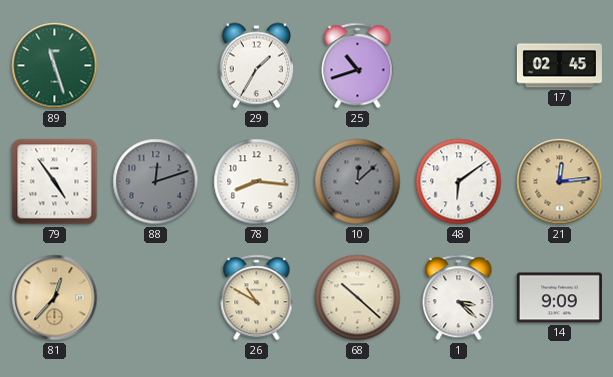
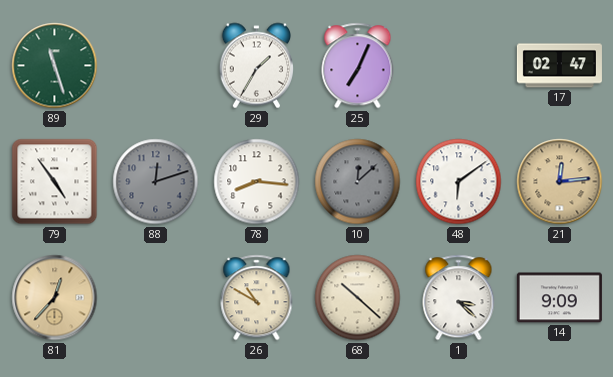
25: 10:42 -> 7:04
17: 02:45 -> 02:47
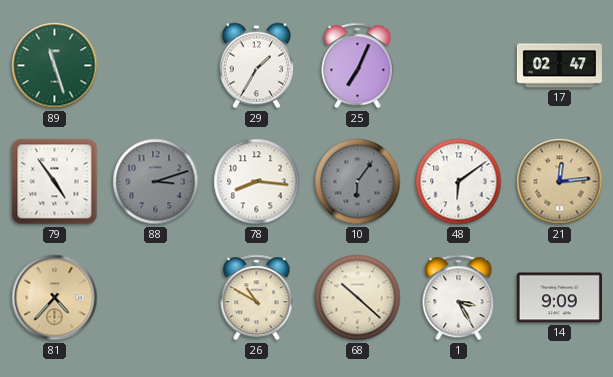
88: 12:12 -> 3:12
10: 12:08 -> 6:06
81: 12:37 -> 4:37
1: 3:22 -> 3:25
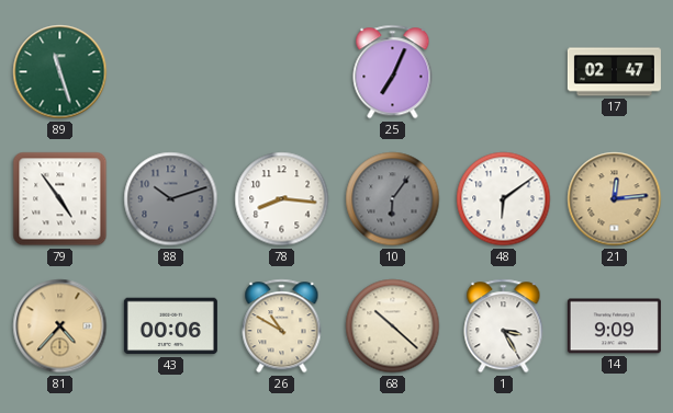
29: 1:35 -> none
88: 3:12 -> 10:12
43: none -> 00:06
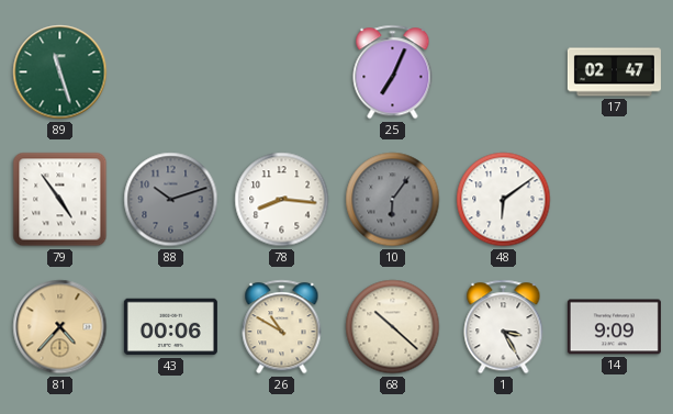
21: 12:14 -> none
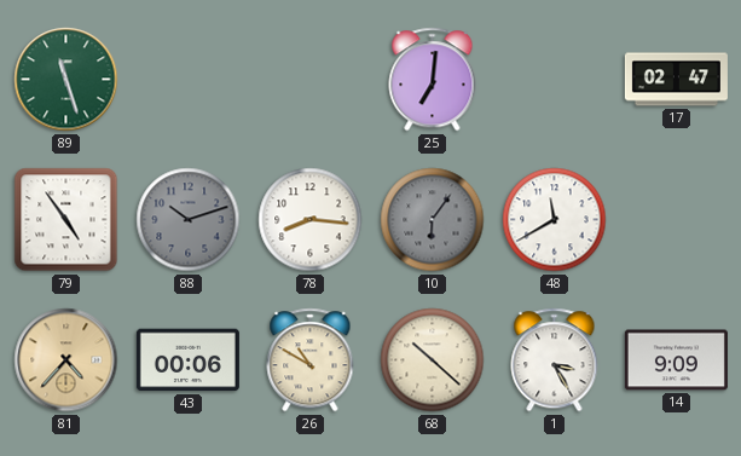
25: 7:04 -> 7:01
48: 6:09 -> 11:40
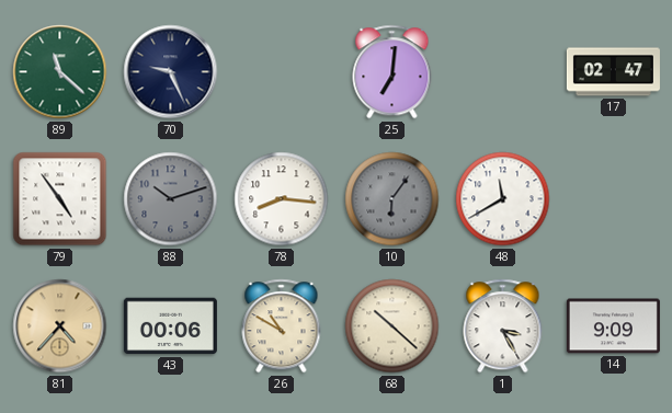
89: 11:27 -> 11:22
70: none -> 9:26
